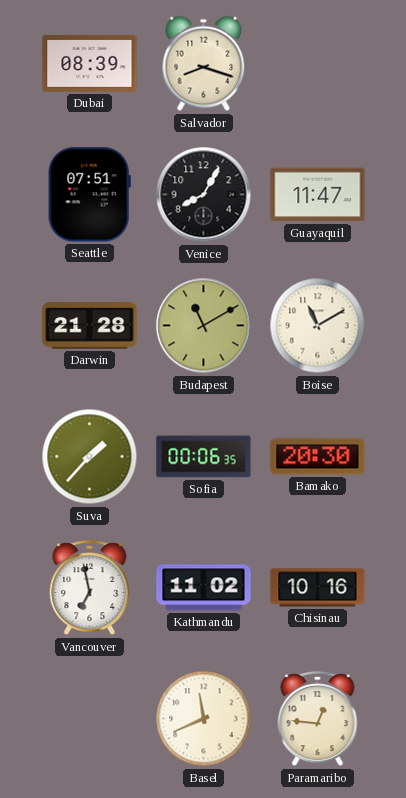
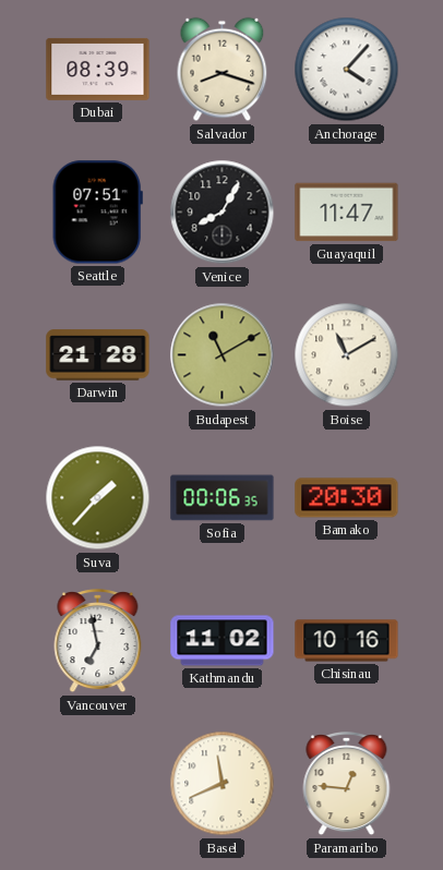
Anchorage: none -> 4:07
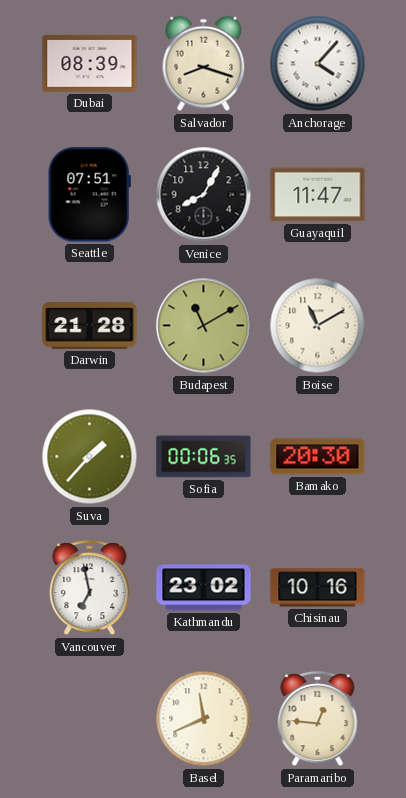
Kathmandu: 11:02 -> 23:02
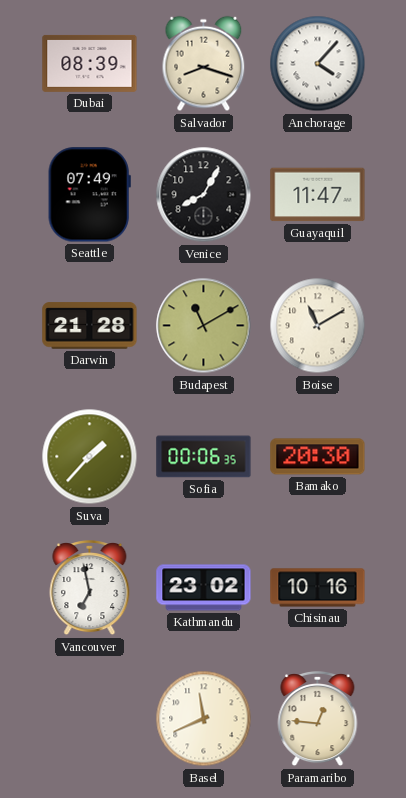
Seattle: 07:51 -> 07:49
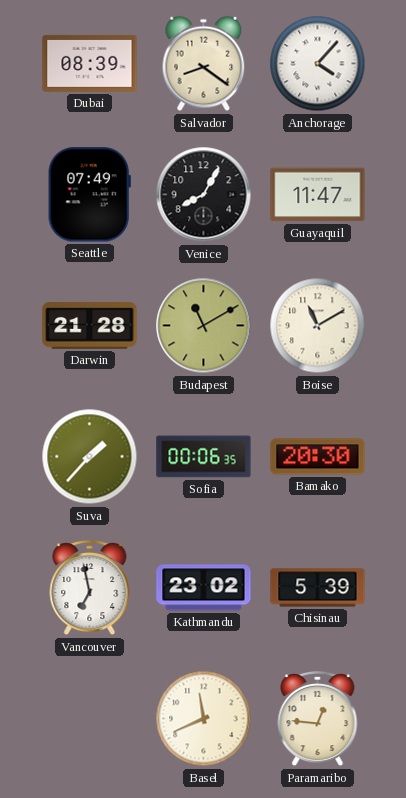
Salvador: 8:18 -> 8:21
Chisinau: 10:16 -> 5:39
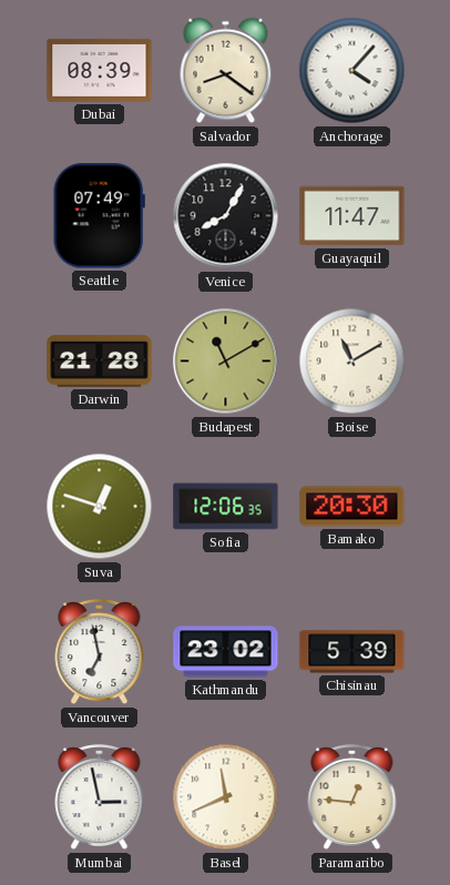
Suva: 1:37 -> 12:48
Sofia: 00:06 -> 12:06
Mumbai: none -> 2:58
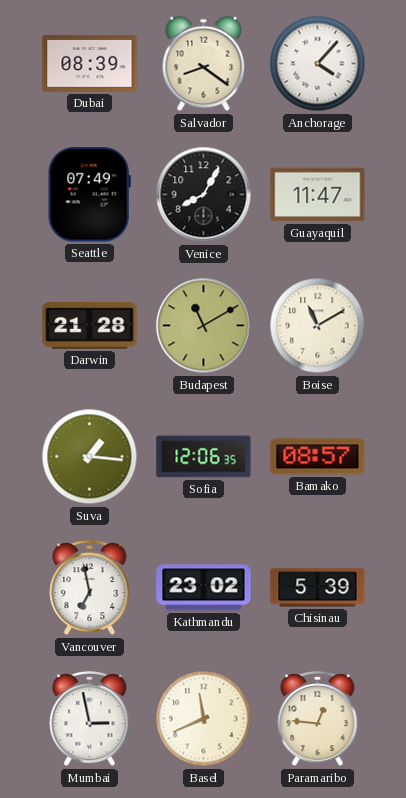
Suva: 12:48 -> 1:16
Bamako: 20:30 -> 08:57
